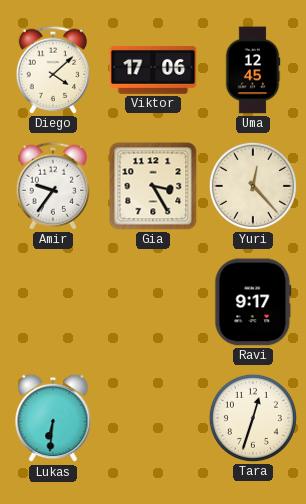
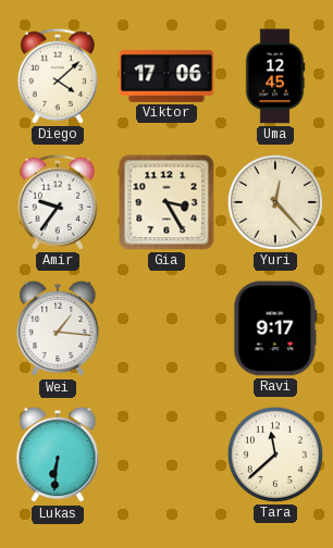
Wei: none -> 1:16
Tara: 12:33 -> 11:38
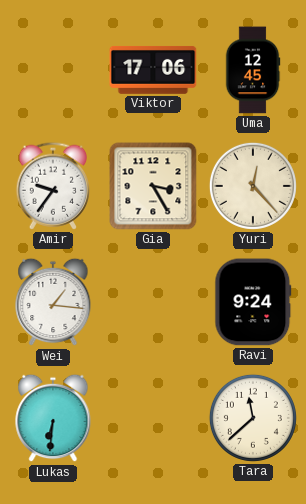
Diego: 4:08 -> none
Ravi: 9:17 -> 9:24
